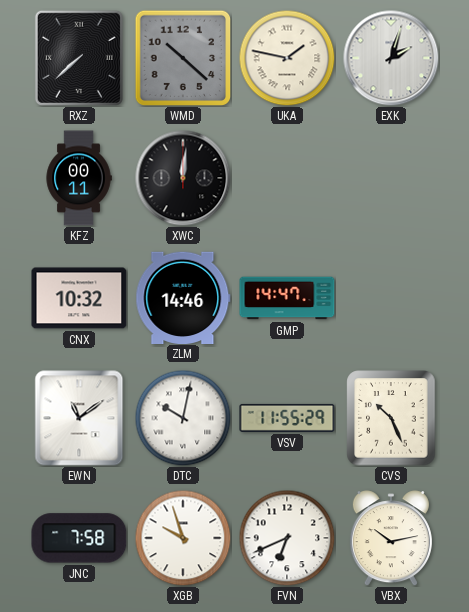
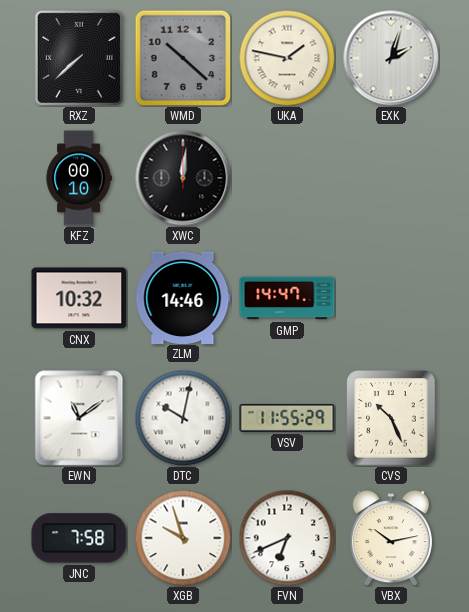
KFZ: 00:11 -> 00:10
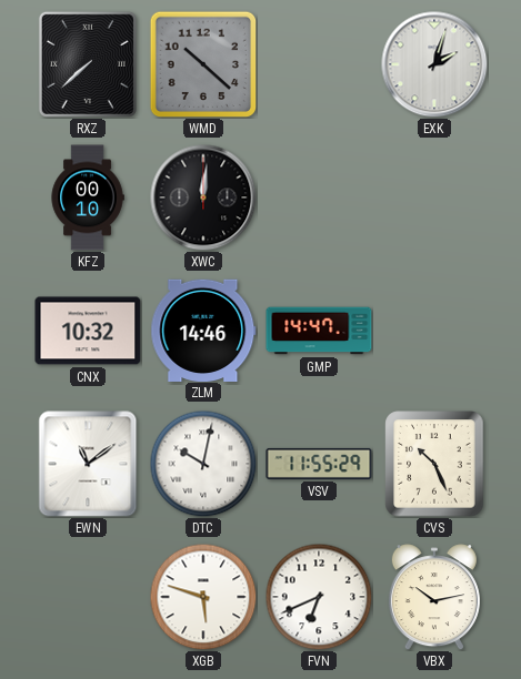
UKA: 1:47 -> none
JNC: 7:58 -> none
XGB: 9:57 -> 5:48
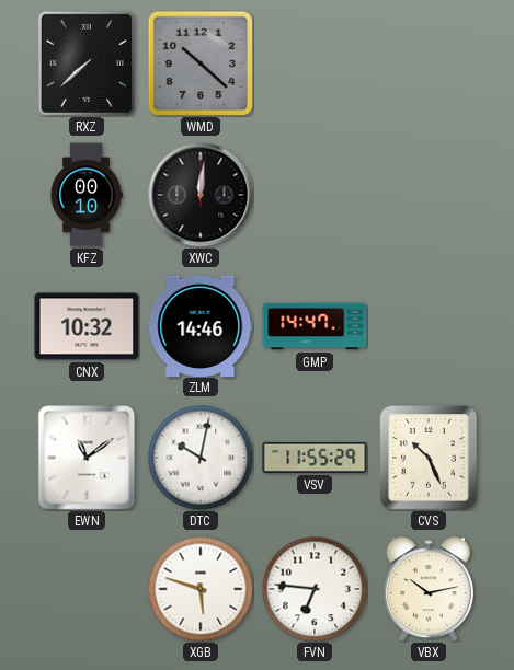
EXK: 2:03 -> none
FVN: 6:41 -> 6:46
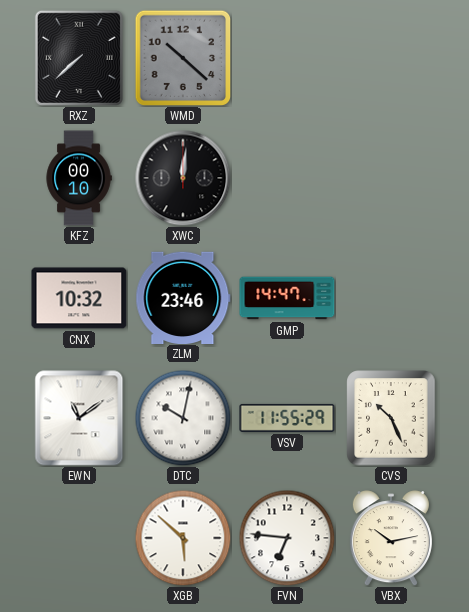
ZLM: 14:46 -> 23:46
XGB: 5:48 -> 5:52
